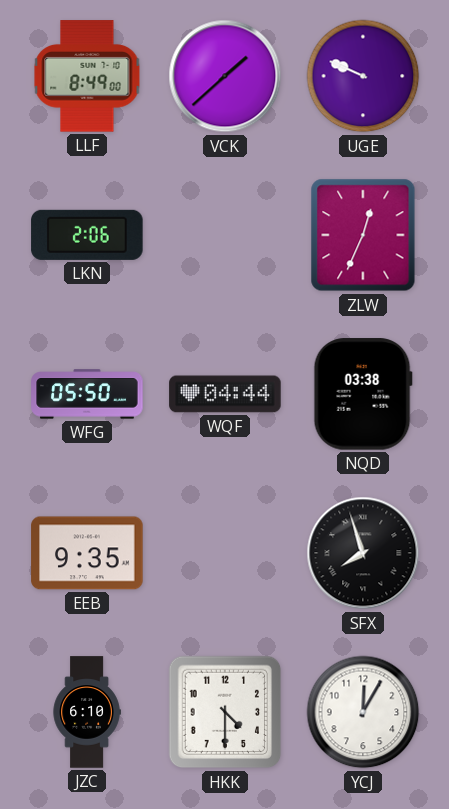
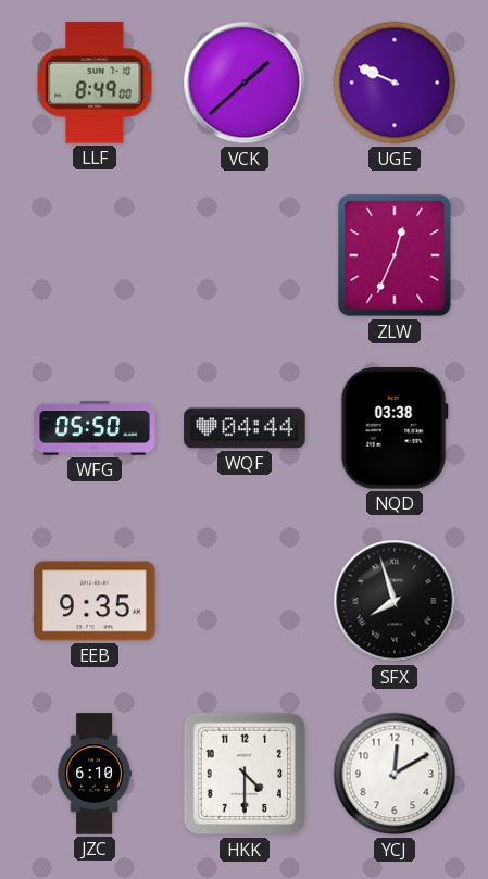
LKN: 2:06 -> none
YCJ: 12:05 -> 12:10
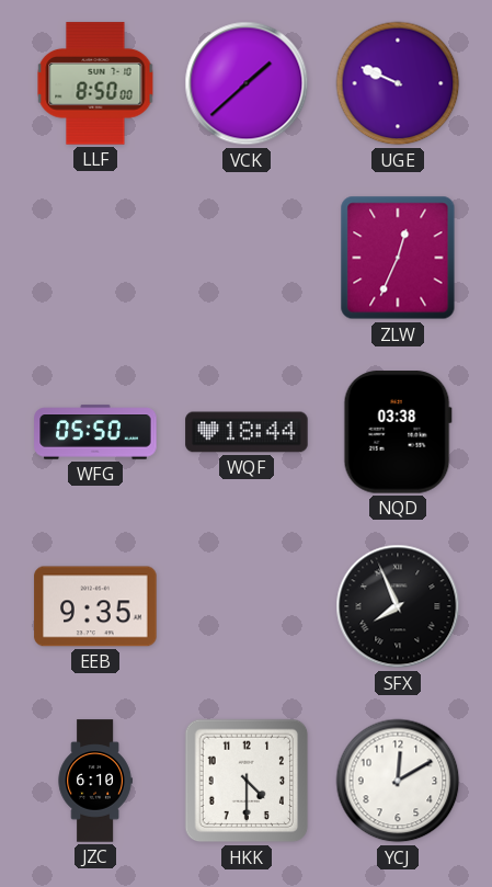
LLF: 8:49 -> 8:50
WQF: 04:44 -> 18:44
SFX: 7:57 -> 7:56
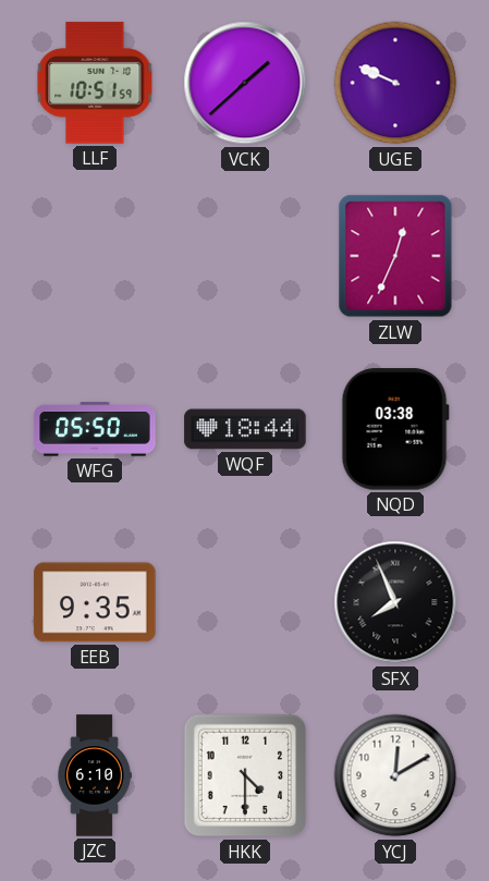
LLF: 8:50 -> 10:51
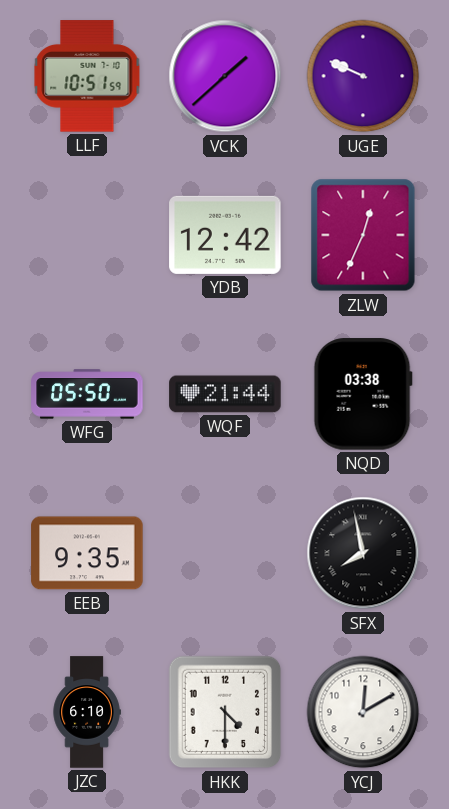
YDB: none -> 12:42
WQF: 18:44 -> 21:44
SFX: 7:56 -> 7:58
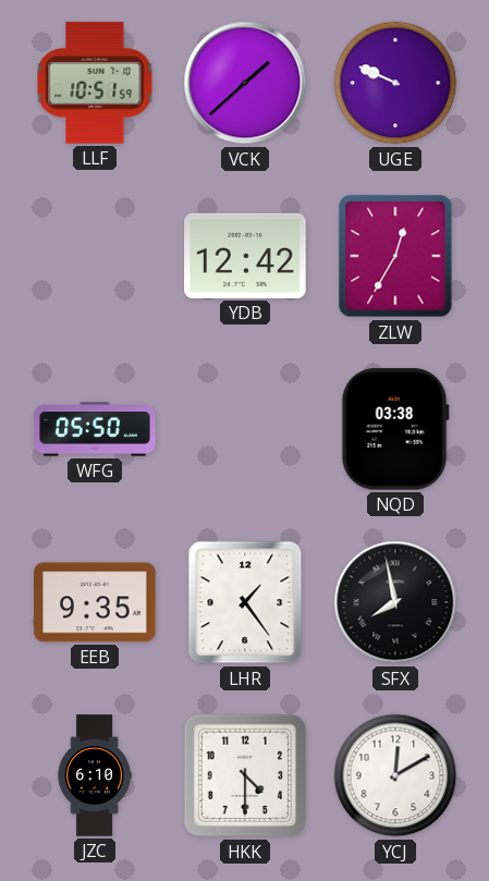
ZLW: 12:34 -> 12:35
WQF: 21:44 -> none
LHR: none -> 1:24
